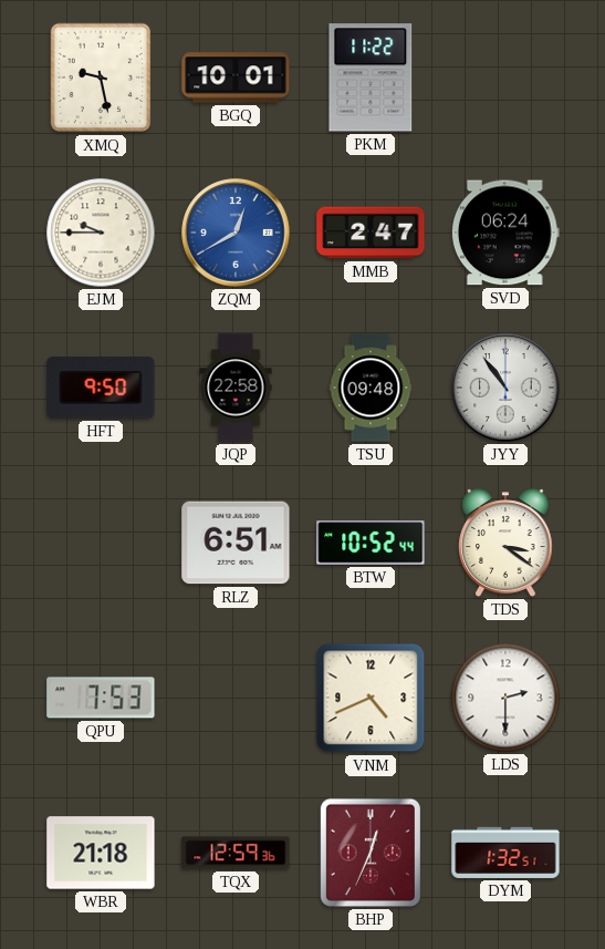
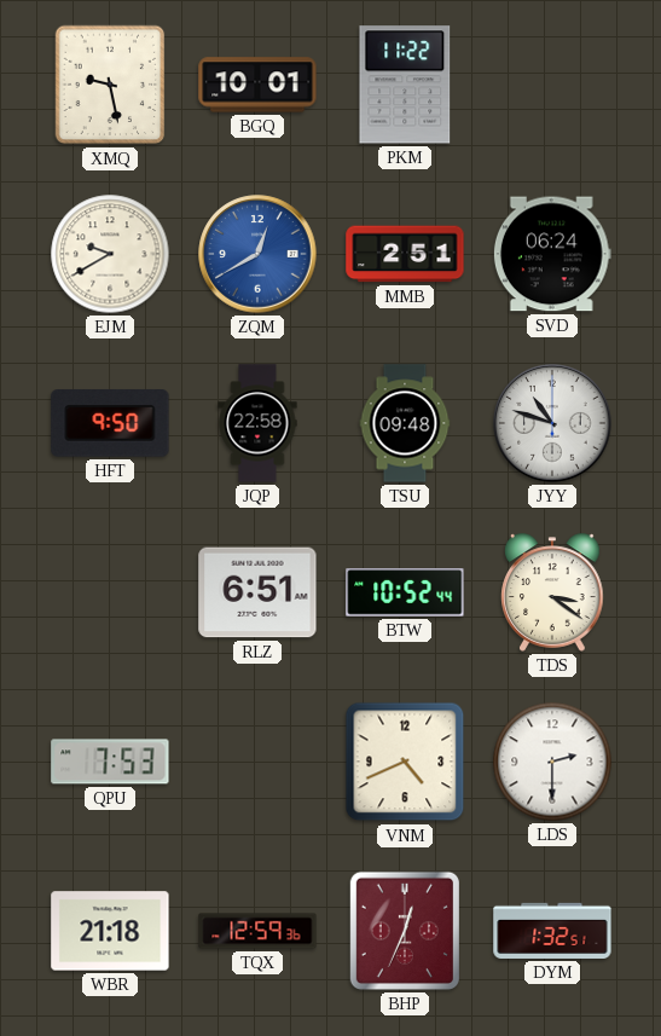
EJM: 9:45 -> 9:40
MMB: 2:47 -> 2:51
JYY: 10:54 -> 10:48
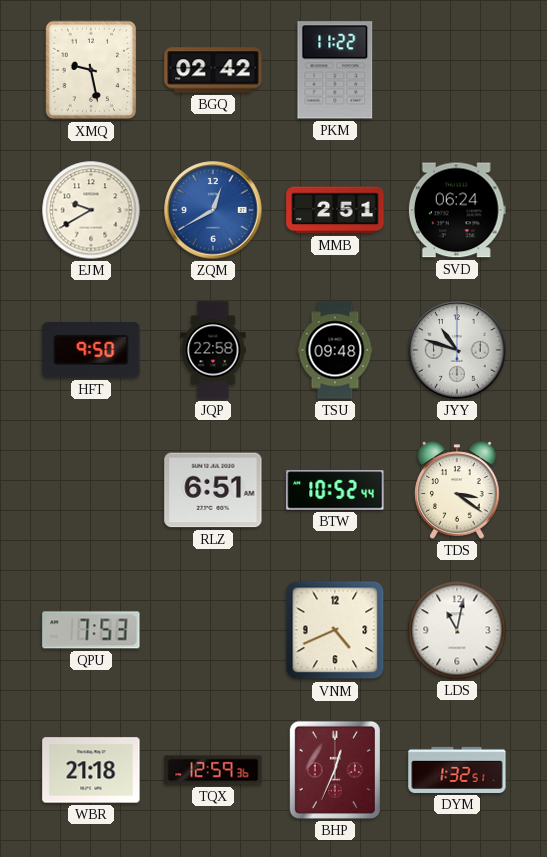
BGQ: 10:01 -> 02:42
LDS: 2:30 -> 11:02
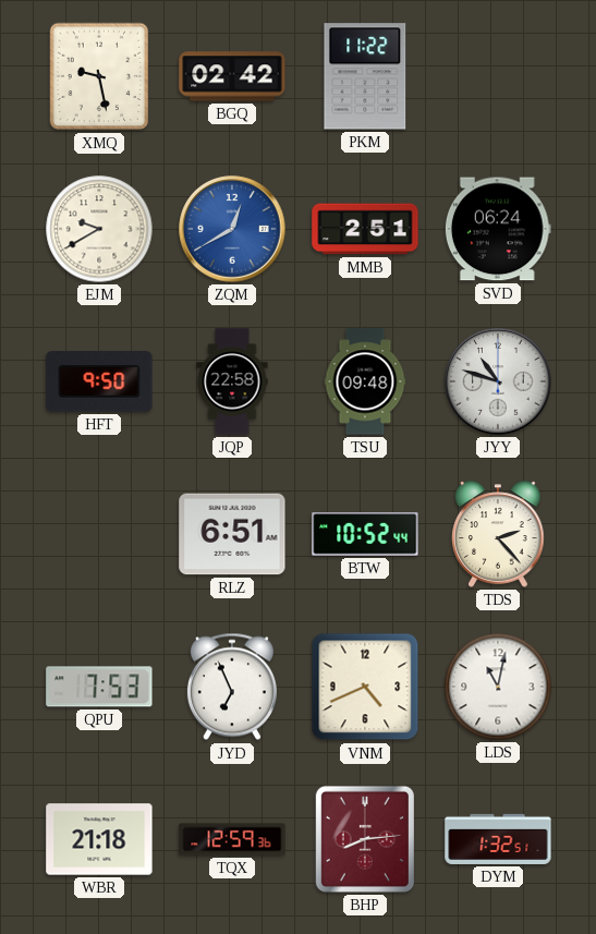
TDS: 3:21 -> 2:23
JYD: none -> 6:56
BHP: 12:34 -> 8:14
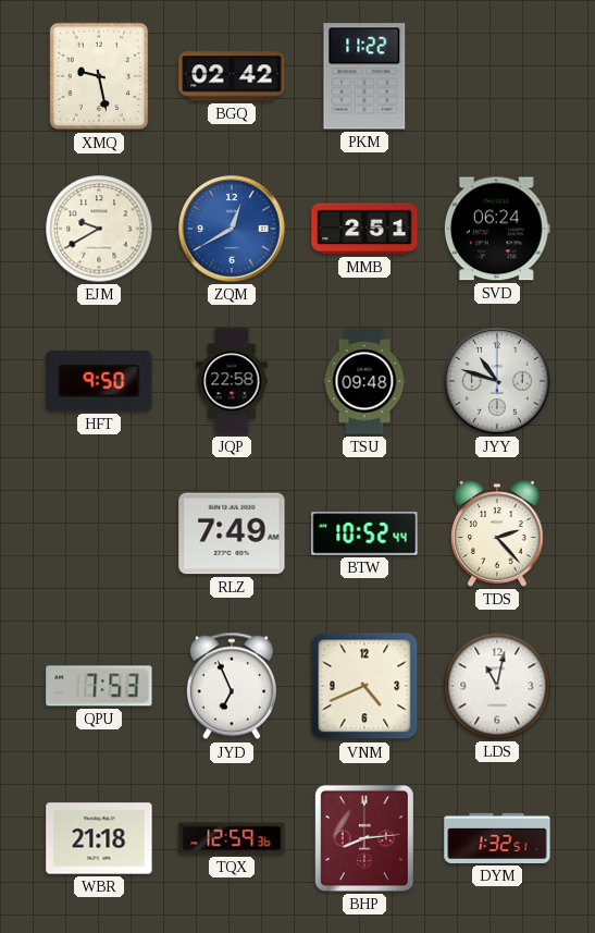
RLZ: 6:51 -> 7:49
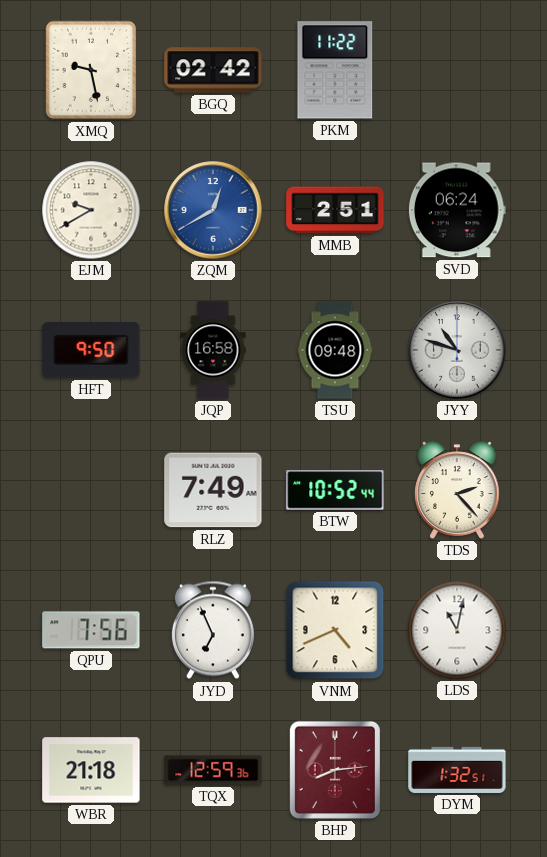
JQP: 22:58 -> 16:58
QPU: 7:53 -> 7:56
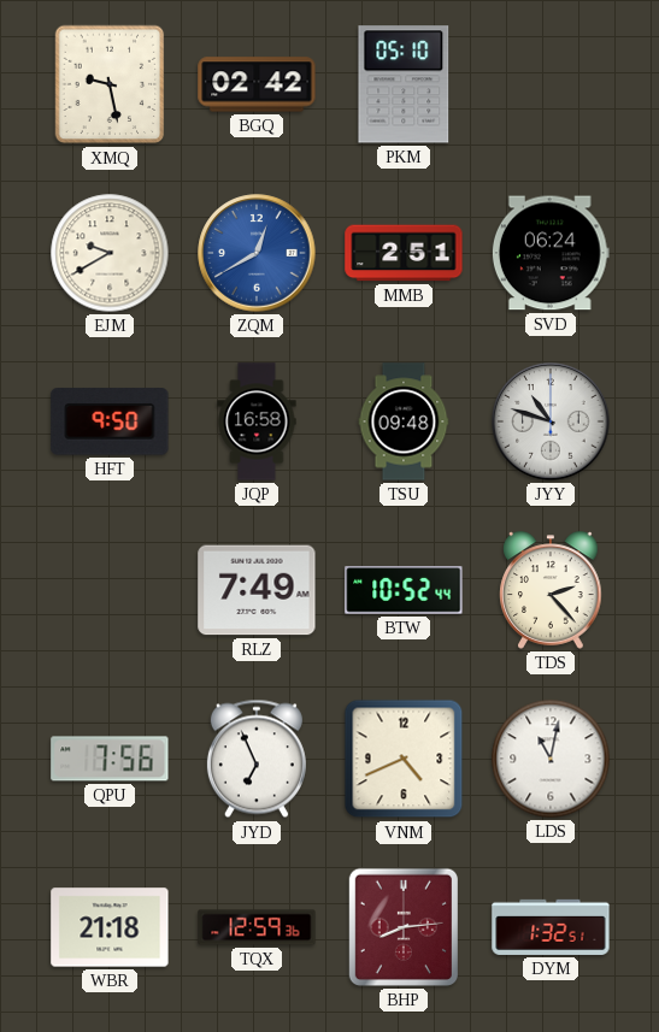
PKM: 11:22 -> 05:10
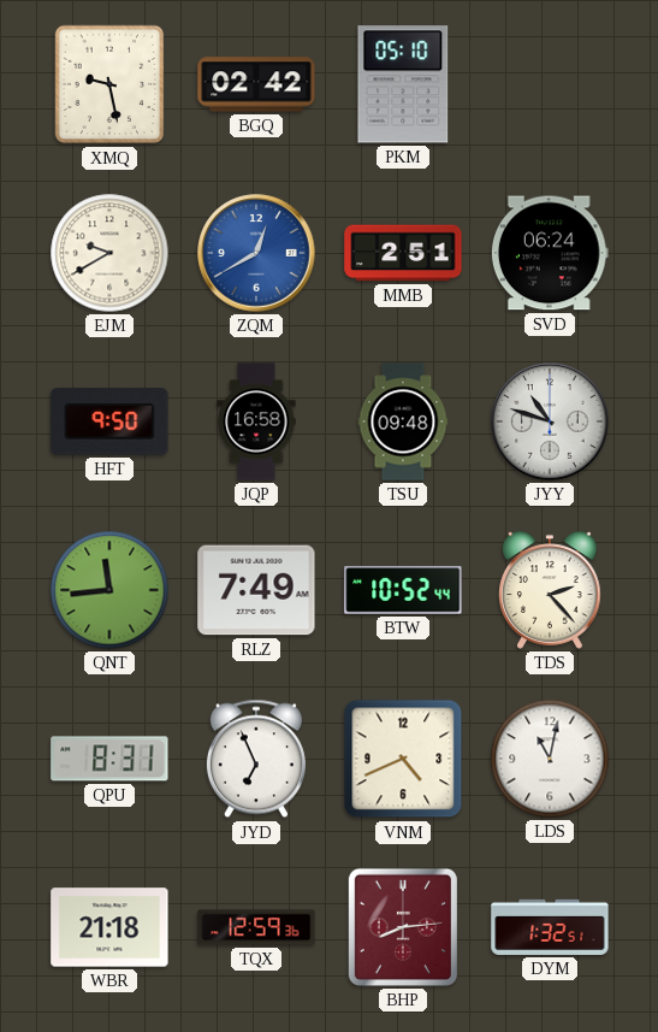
QNT: none -> 11:44
QPU: 7:56 -> 8:31
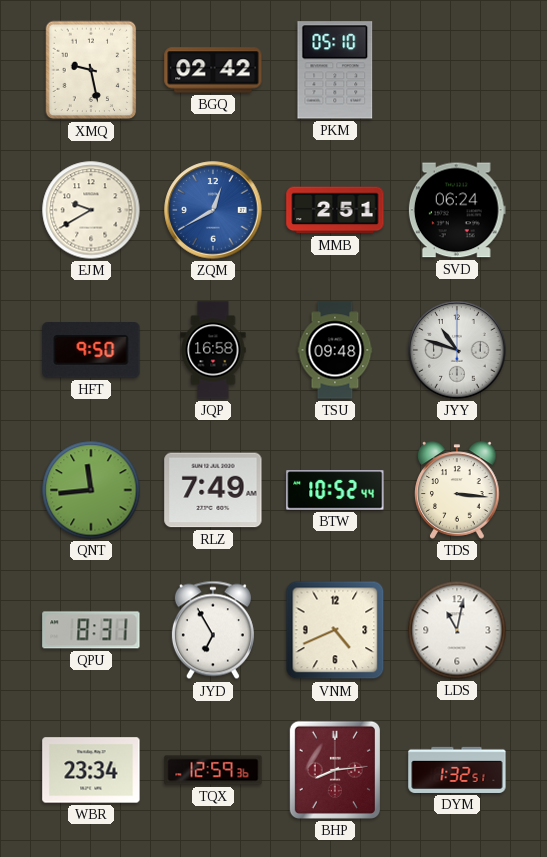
TDS: 2:23 -> 3:16
JYD: 6:56 -> 6:55
WBR: 21:18 -> 23:34
